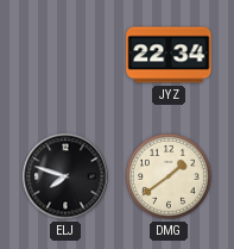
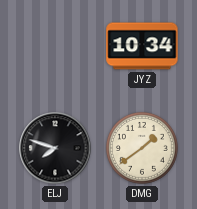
JYZ: 22:34 -> 10:34
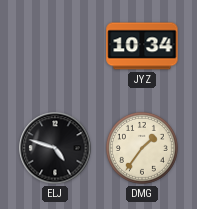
ELJ: 7:48 -> 4:48
DMG: 1:39 -> 1:36
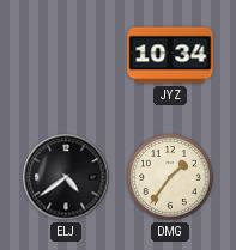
ELJ: 4:48 -> 4:39
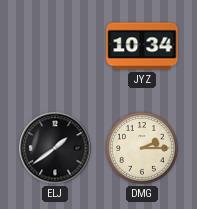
ELJ: 4:39 -> 1:39
DMG: 1:36 -> 2:15
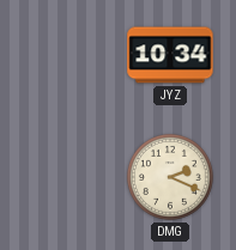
ELJ: 1:39 -> none
DMG: 2:15 -> 2:19
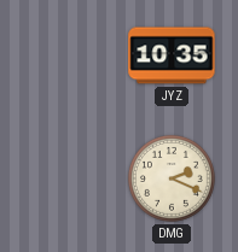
JYZ: 10:34 -> 10:35
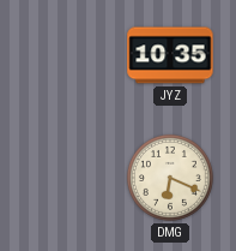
DMG: 2:19 -> 6:19
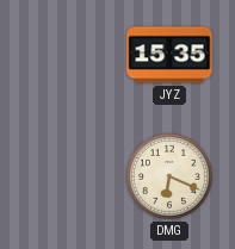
JYZ: 10:35 -> 15:35
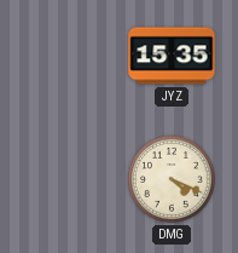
DMG: 6:19 -> 4:19
